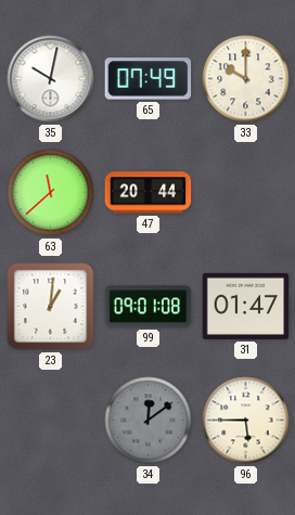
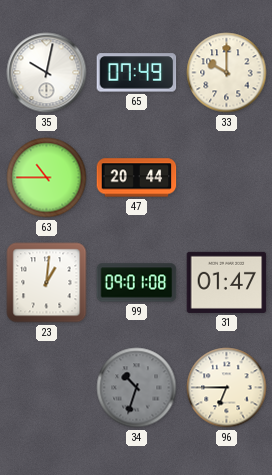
63: 11:38 -> 10:45
34: 12:09 -> 10:33
96: 5:45 -> 6:45
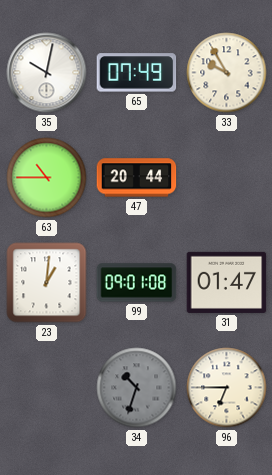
33: 10:00 -> 9:55
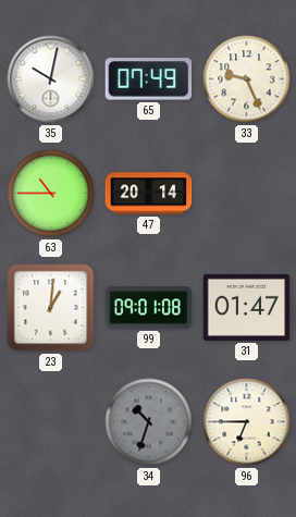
33: 9:55 -> 9:26
47: 20:44 -> 20:14
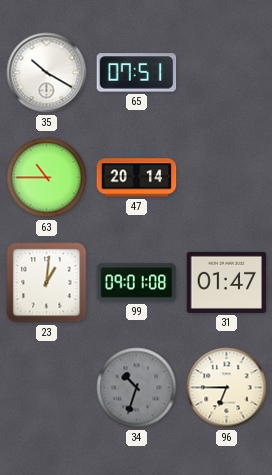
35: 10:02 -> 10:20
65: 07:49 -> 07:51
33: 9:26 -> none
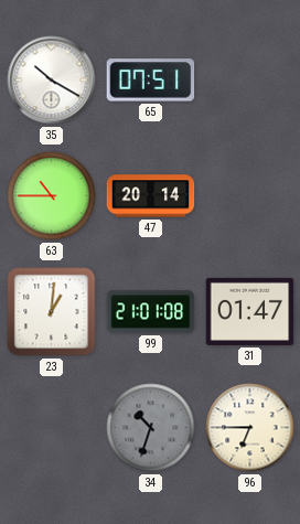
99: 09:01 -> 21:01
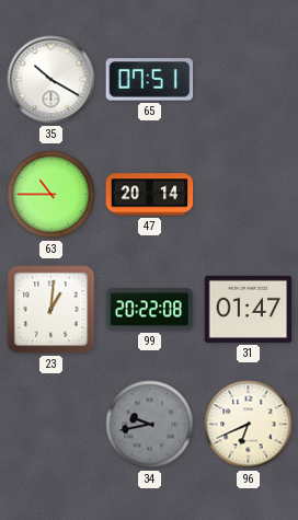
99: 21:01 -> 20:22
34: 10:33 -> 9:43
96: 6:45 -> 6:41
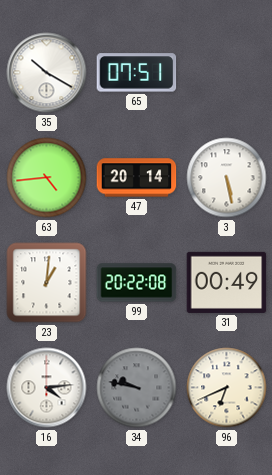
63: 10:45 -> 4:44
3: none -> 5:28
31: 01:47 -> 00:49
16: none -> 4:14
34: 9:43 -> 9:47
